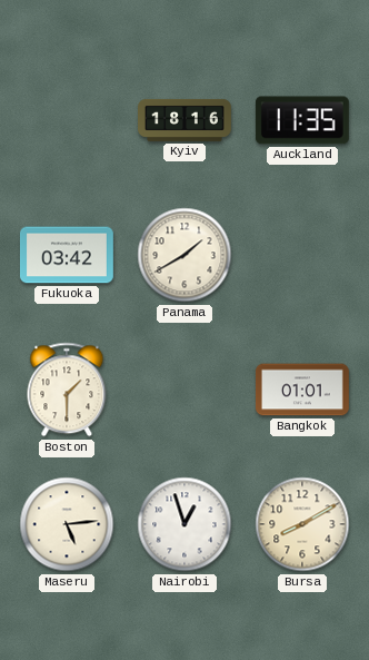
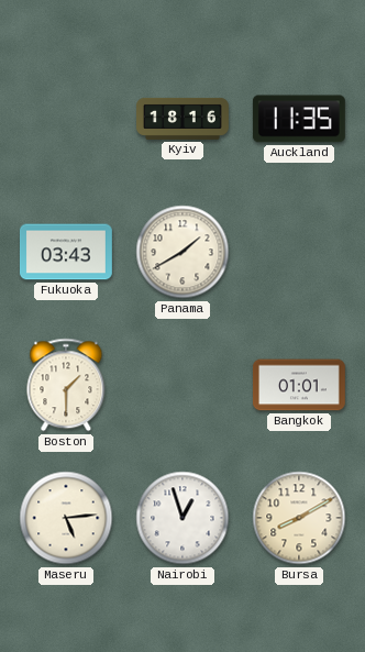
Fukuoka: 03:42 -> 03:43
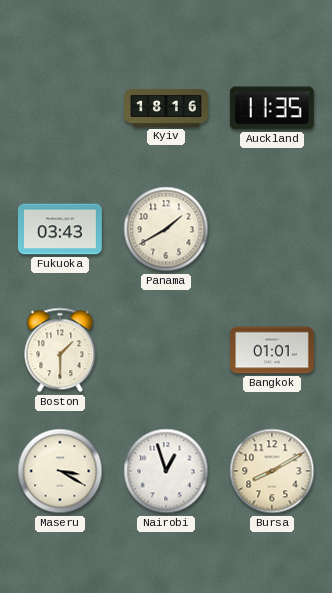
Maseru: 5:14 -> 3:20
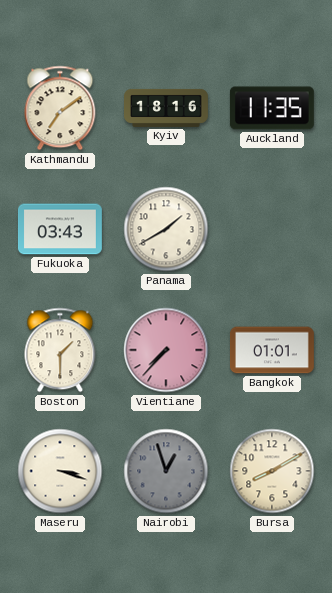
Kathmandu: none -> 7:09
Vientiane: none -> 7:37
Maseru: 3:20 -> 3:18
Nairobi dial: white -> grey
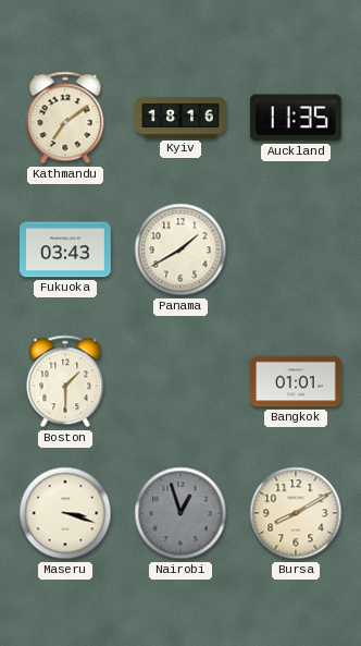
Vientiane: 7:37 -> none
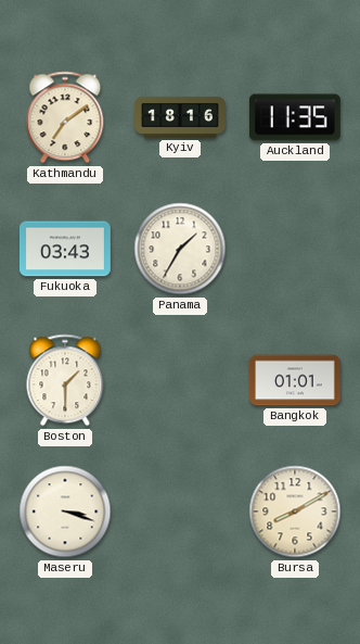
Panama: 1:40 -> 1:35
Nairobi: 12:57 -> none
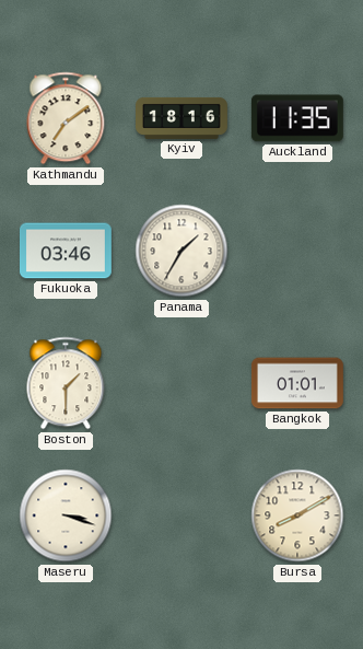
Fukuoka: 03:43 -> 03:46
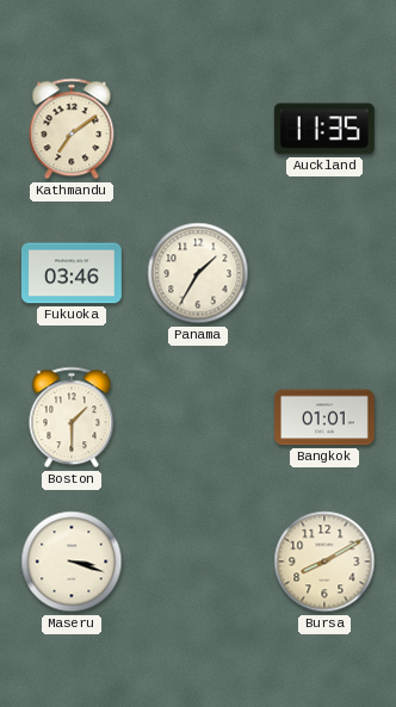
Kyiv: 18:16 -> none
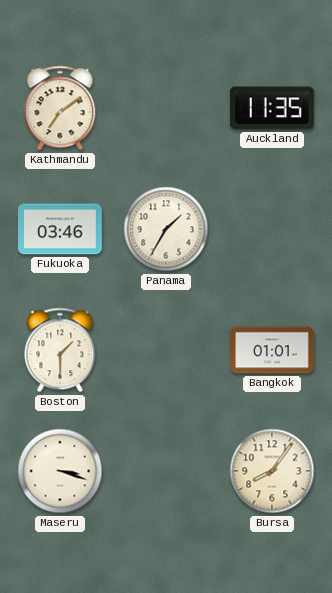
Bursa: 8:10 -> 8:06
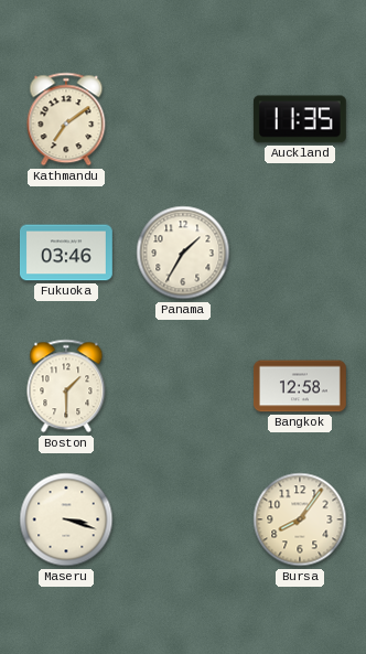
Bangkok: 01:01 -> 12:58
